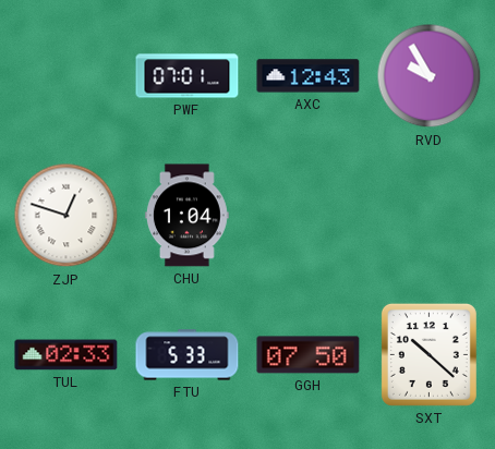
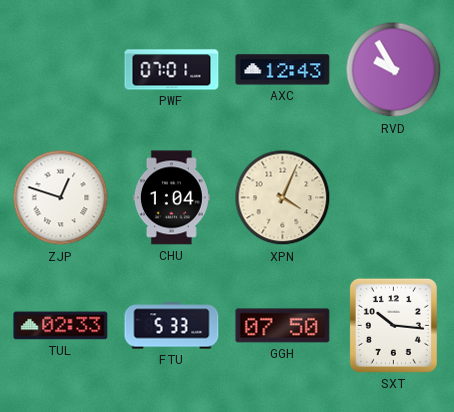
XPN: none -> 4:04
SXT: 10:22 -> 10:16
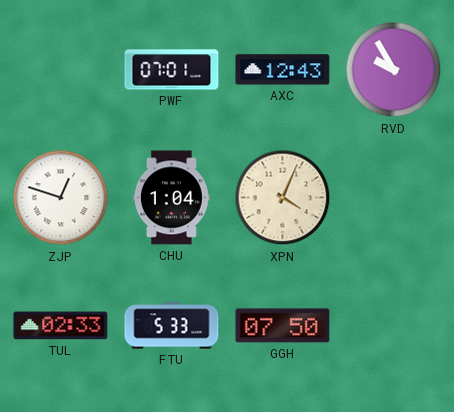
SXT: 10:16 -> none
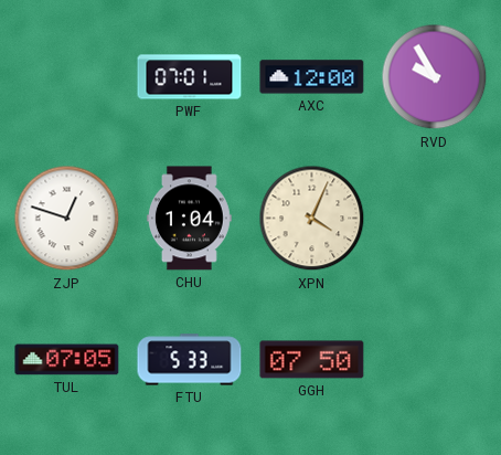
AXC: 12:43 -> 12:00
TUL: 02:33 -> 07:05
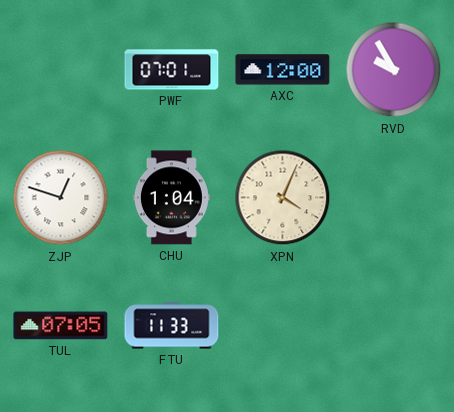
FTU: 5:33 -> 11:33
GGH: 07:50 -> none
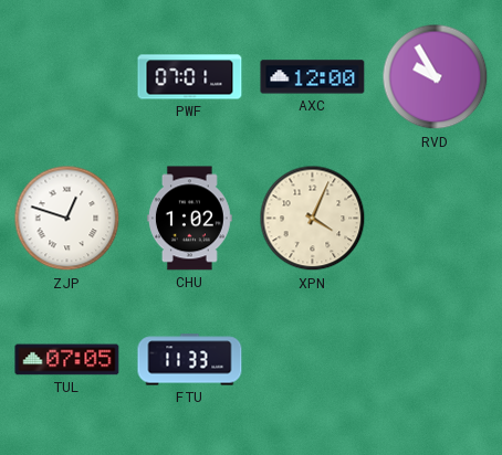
CHU: 1:04 -> 1:02
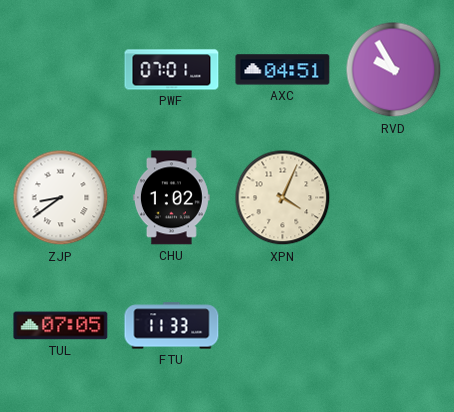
AXC: 12:00 -> 04:51
ZJP: 12:48 -> 8:39
